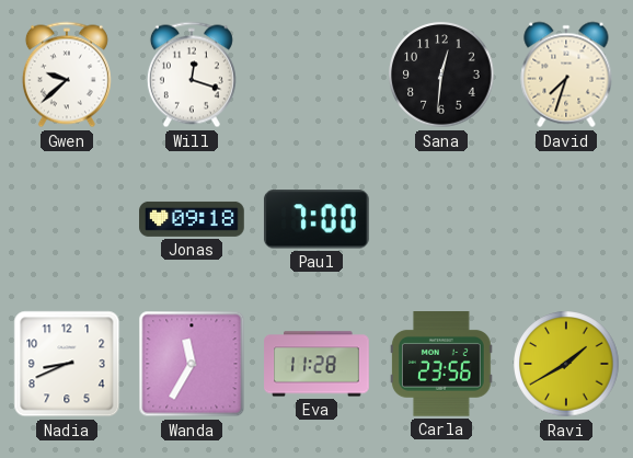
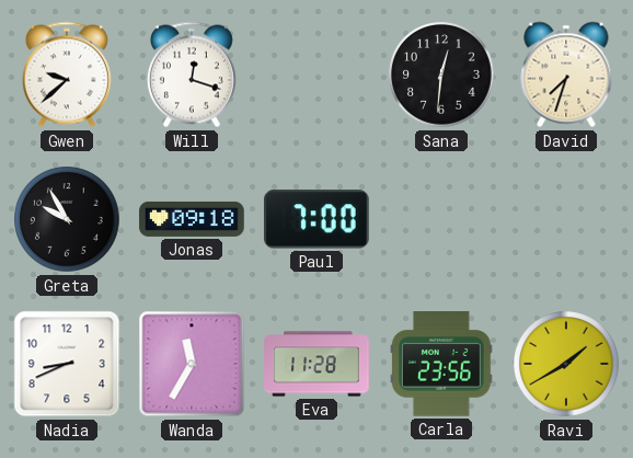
Greta: none -> 9:55
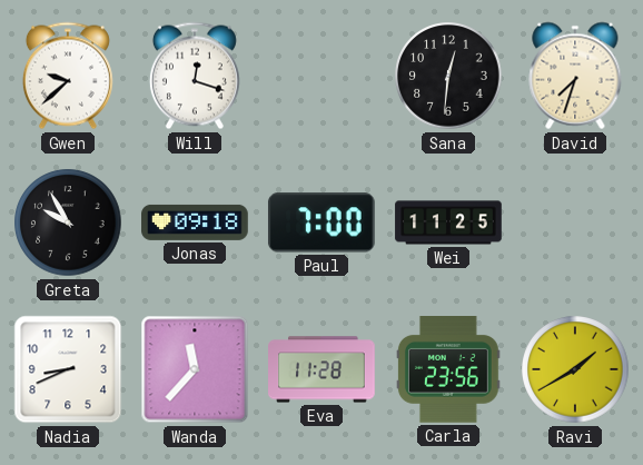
Wei: none -> 11:25
Wanda: 11:35 -> 11:37
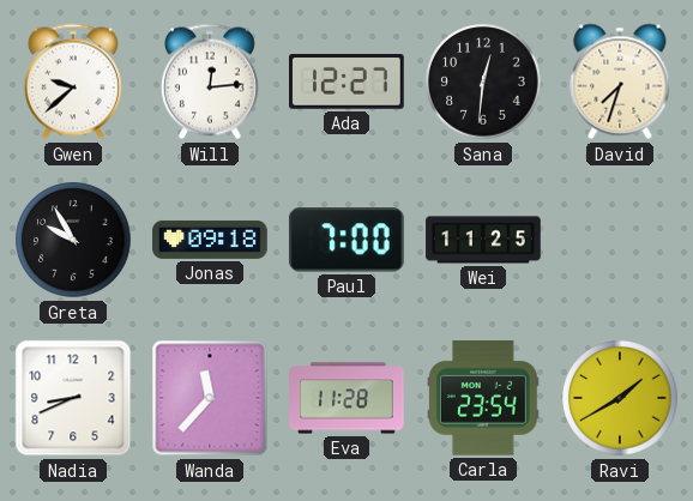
Will: 12:18 -> 12:14
Ada: none -> 12:27
Carla: 23:56 -> 23:54
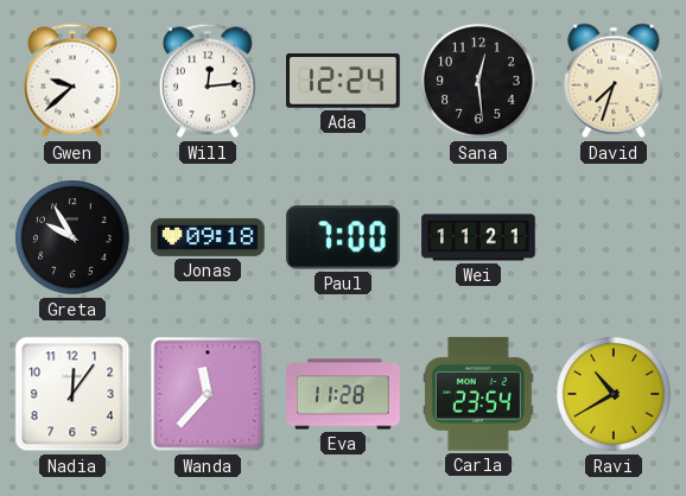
Ada: 12:27 -> 12:24
Sana: 12:31 -> 12:29
Wei: 11:25 -> 11:21
Nadia: 8:41 -> 12:06
Ravi: 1:40 -> 10:40
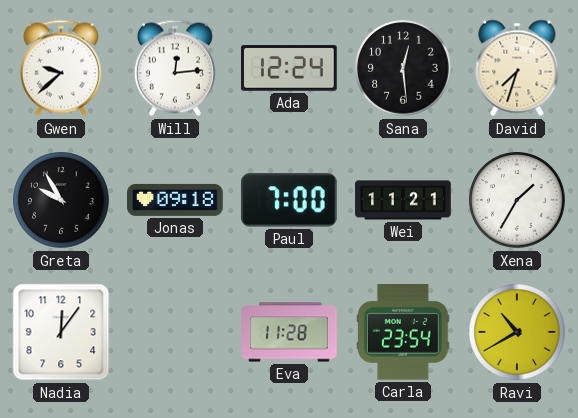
Xena: none -> 1:35
Wanda: 11:37 -> none
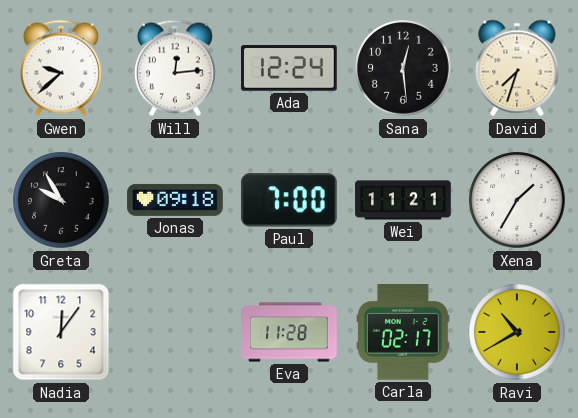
Carla: 23:54 -> 02:17
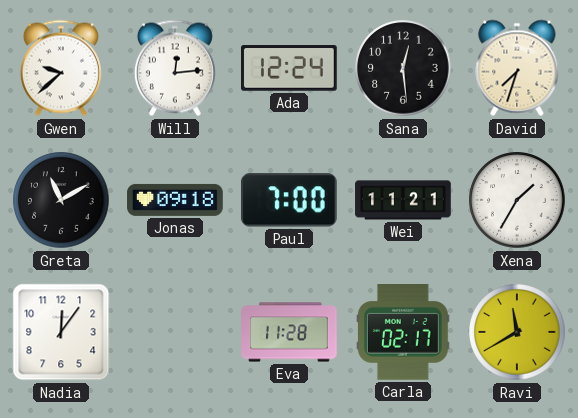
Greta: 9:55 -> 11:10
Ravi: 10:40 -> 11:40
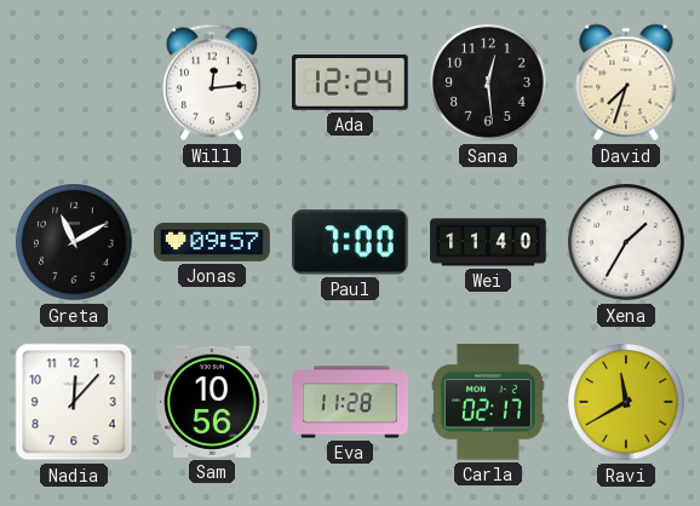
Gwen: 9:38 -> none
Jonas: 09:18 -> 09:57
Wei: 11:21 -> 11:40
Nadia: 12:06 -> 12:07
Sam: none -> 10:56
